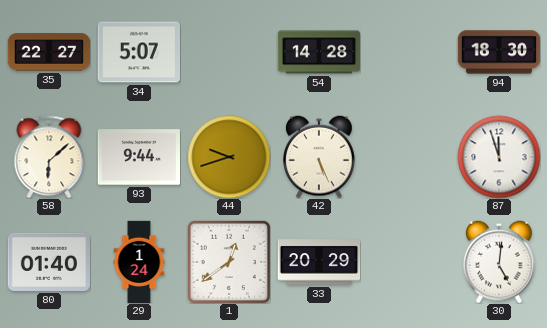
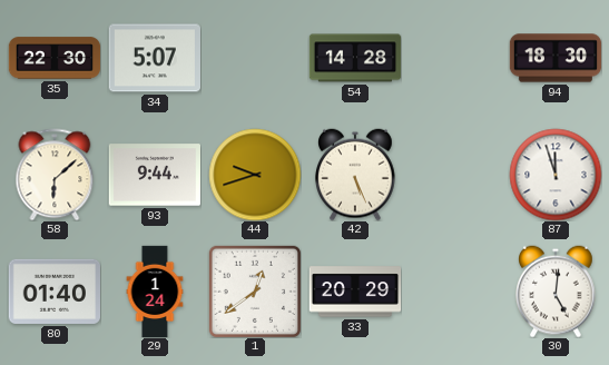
35: 22:27 -> 22:30
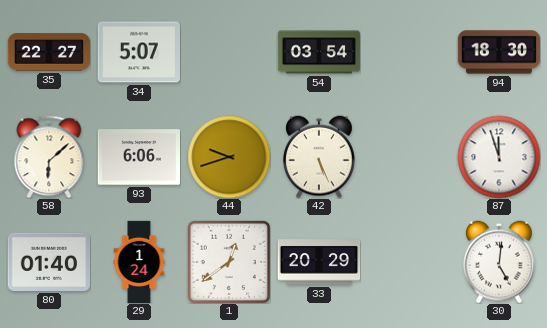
35: 22:30 -> 22:27
54: 14:28 -> 03:54
93: 9:44 -> 6:06
